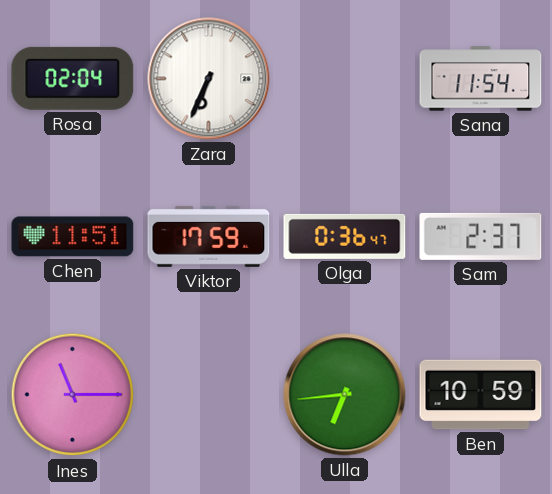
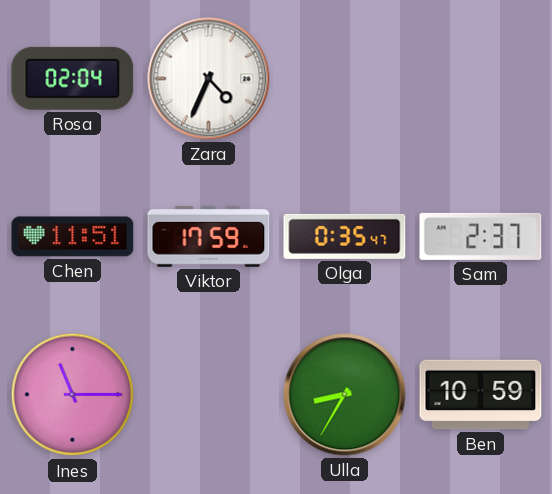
Zara: 6:34 -> 4:34
Sana: 11:54 -> none
Olga: 0:36 -> 0:35
Ulla: 6:44 -> 8:35
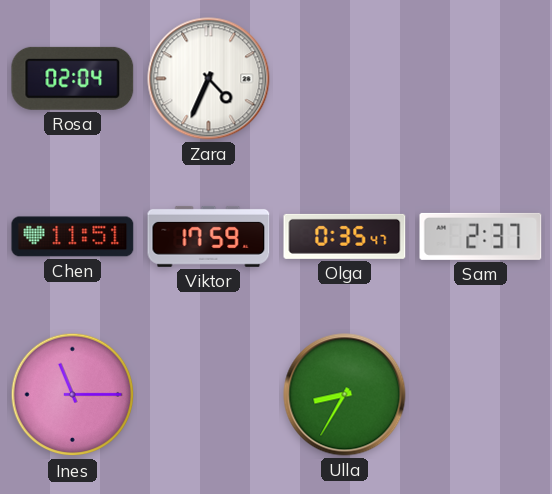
Ben: 10:59 -> none
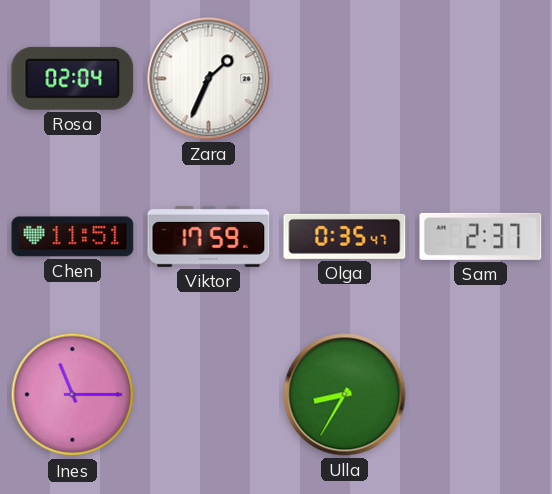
Zara: 4:34 -> 1:34
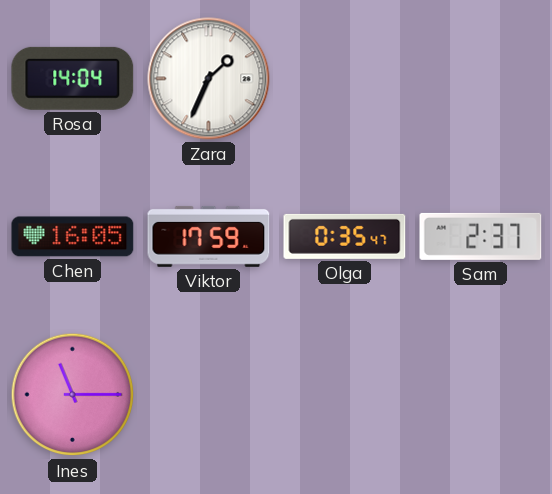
Rosa: 02:04 -> 14:04
Chen: 11:51 -> 16:05
Ulla: 8:35 -> none
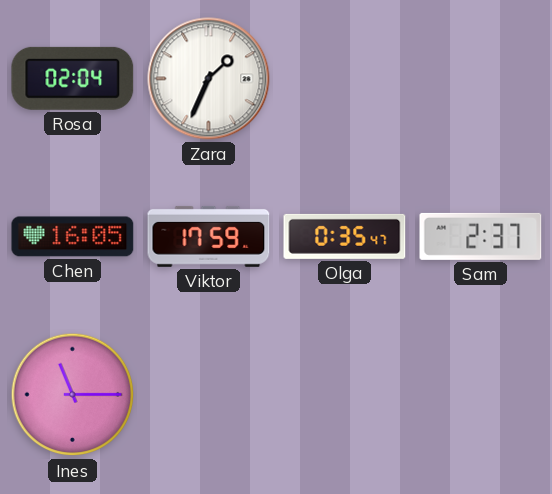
Rosa: 14:04 -> 02:04
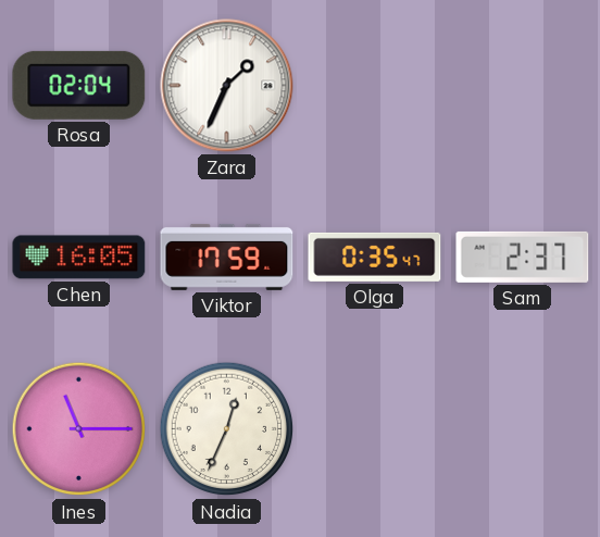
Nadia: none -> 12:34
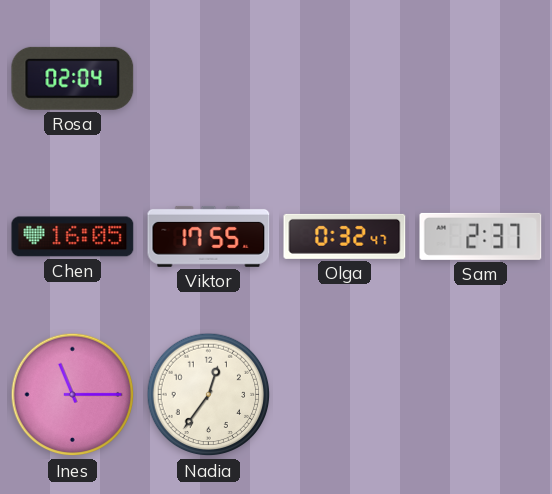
Zara: 1:34 -> none
Viktor: 17:59 -> 17:55
Olga: 0:35 -> 0:32
Nadia: 12:34 -> 12:36
